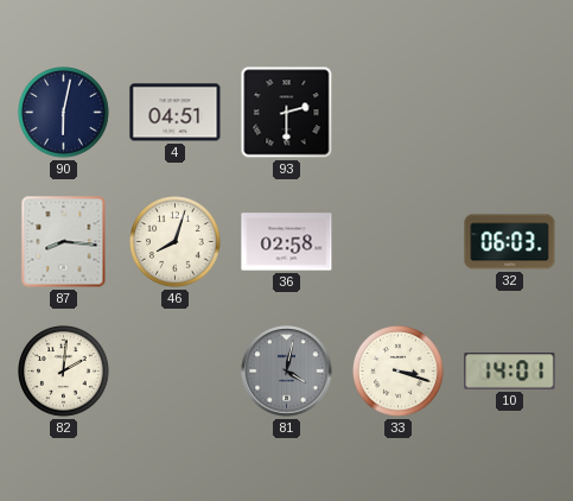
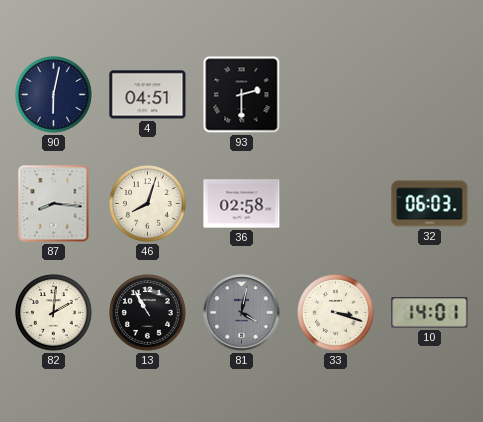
13: none -> 10:55
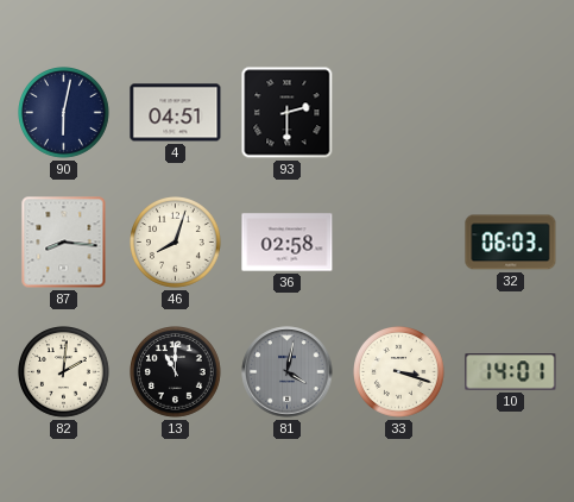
13: 10:55 -> 11:00
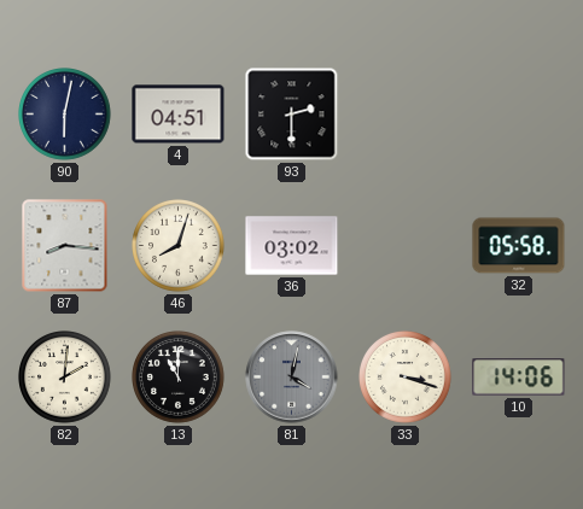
36: 02:58 -> 03:02
32: 06:03 -> 05:58
10: 14:01 -> 14:06
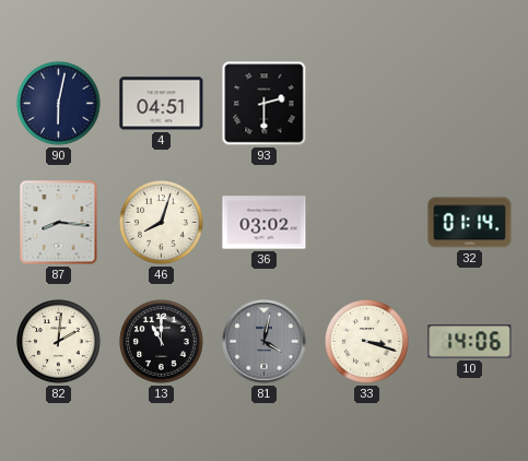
32: 05:58 -> 01:14
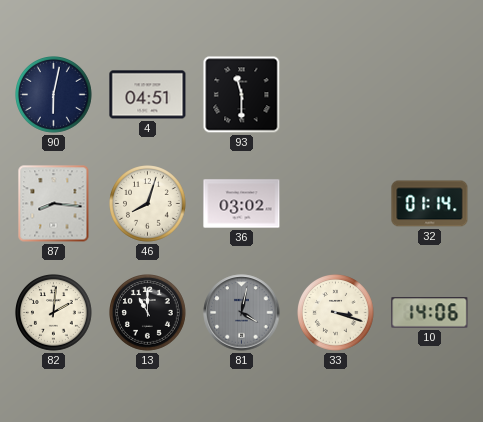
93: 2:30 -> 11:30
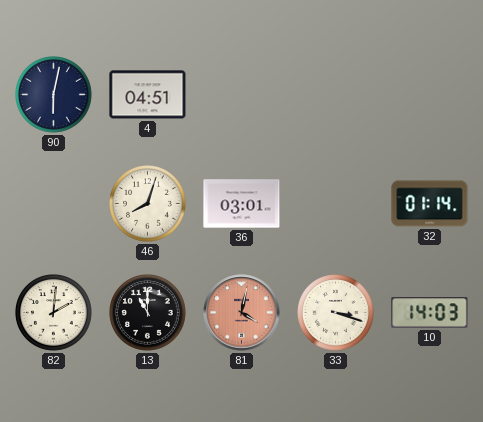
93: 11:30 -> none
87: 8:16 -> none
36: 03:02 -> 03:01
81 dial: grey -> salmon
10: 14:06 -> 14:03
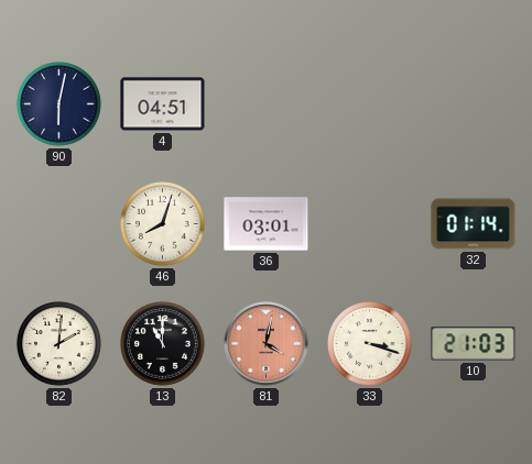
10: 14:03 -> 21:03
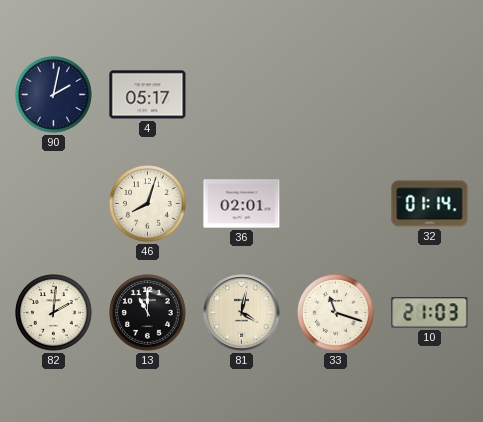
90: 6:02 -> 2:02
4: 04:51 -> 05:17
36: 03:01 -> 02:01
81 dial: salmon -> cream
33: 3:18 -> 11:18
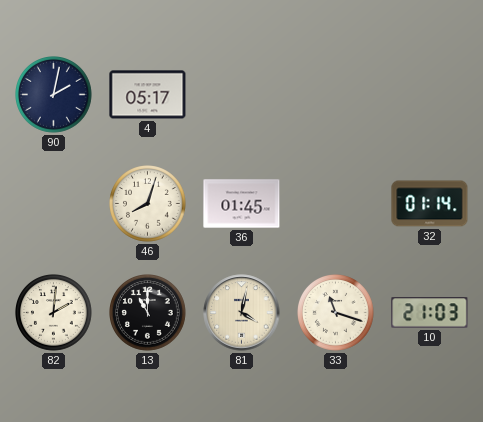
36: 02:01 -> 01:45
